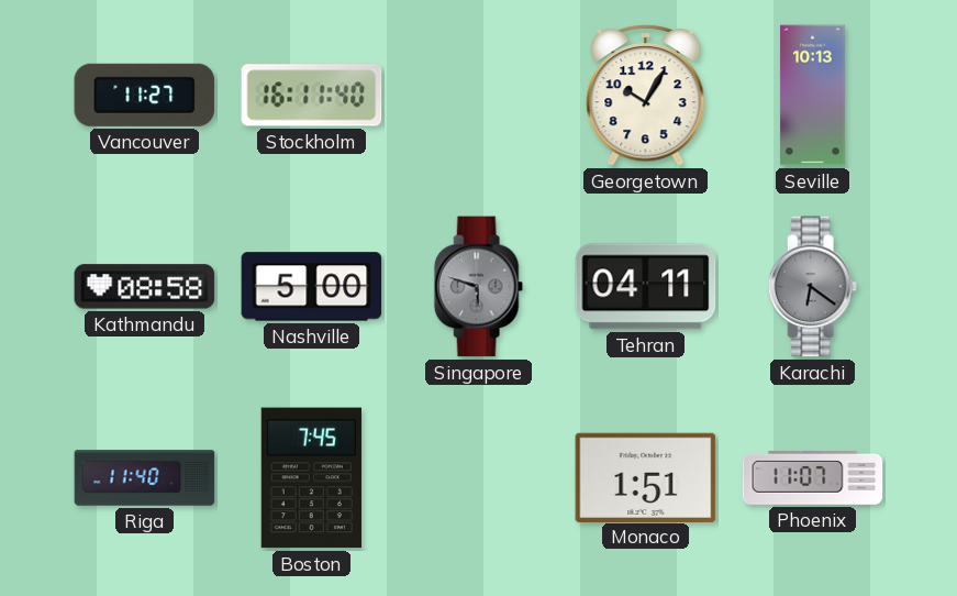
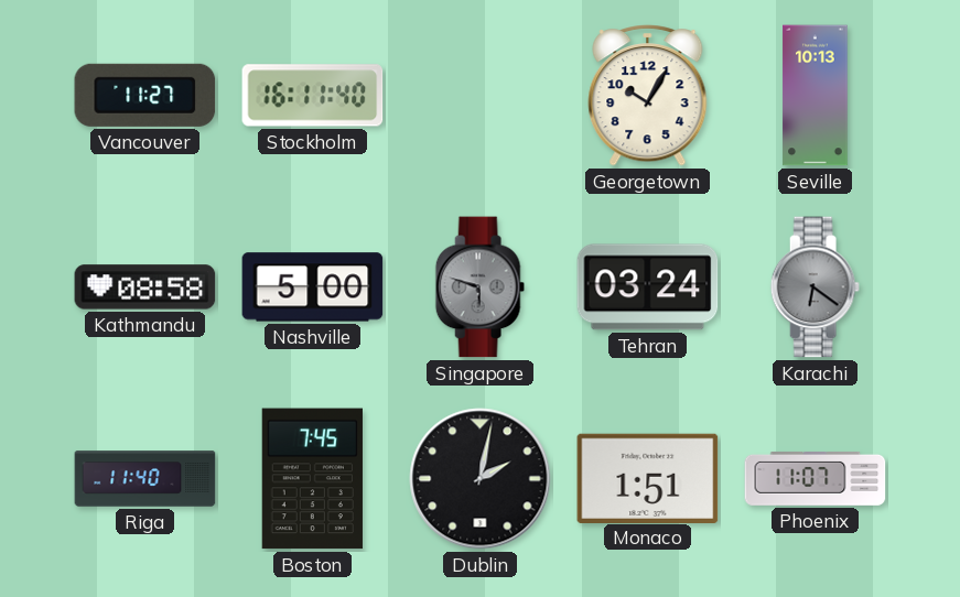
Tehran: 04:11 -> 03:24
Dublin: none -> 2:02
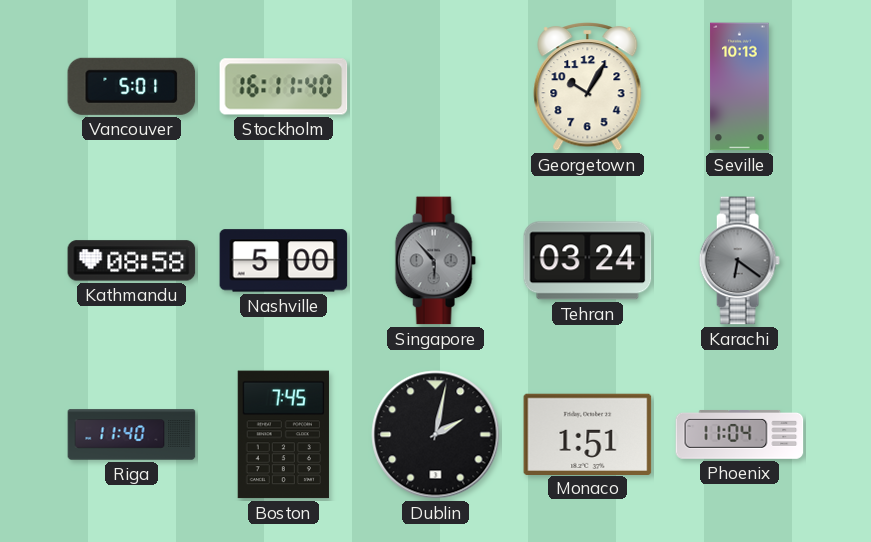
Vancouver: 11:27 -> 5:01
Singapore: 5:48 -> 5:53
Phoenix: 11:07 -> 11:04
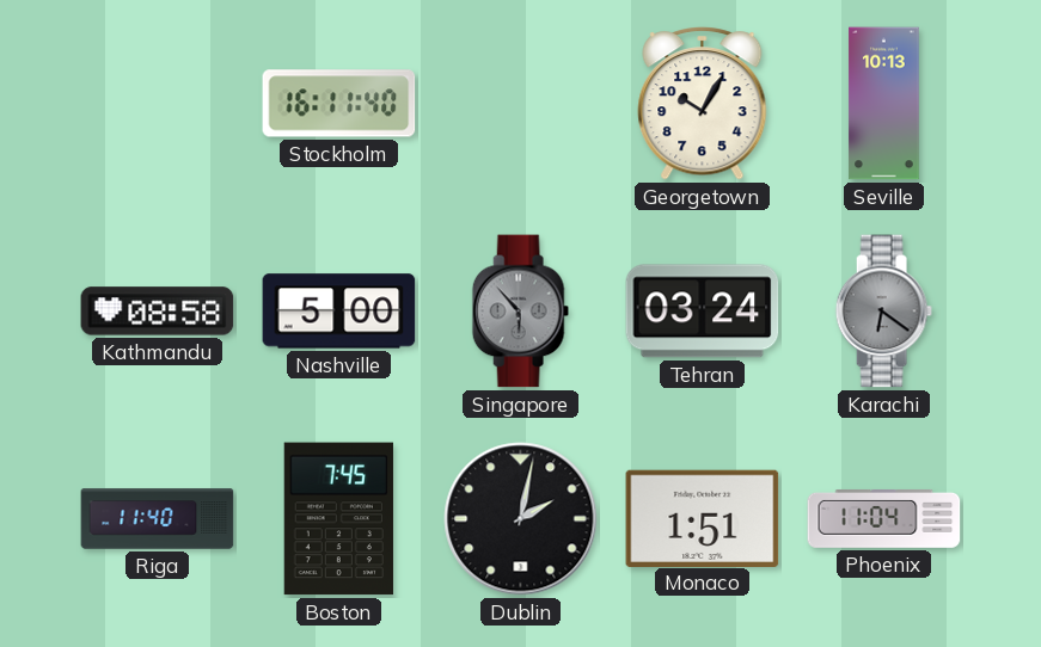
Vancouver: 5:01 -> none
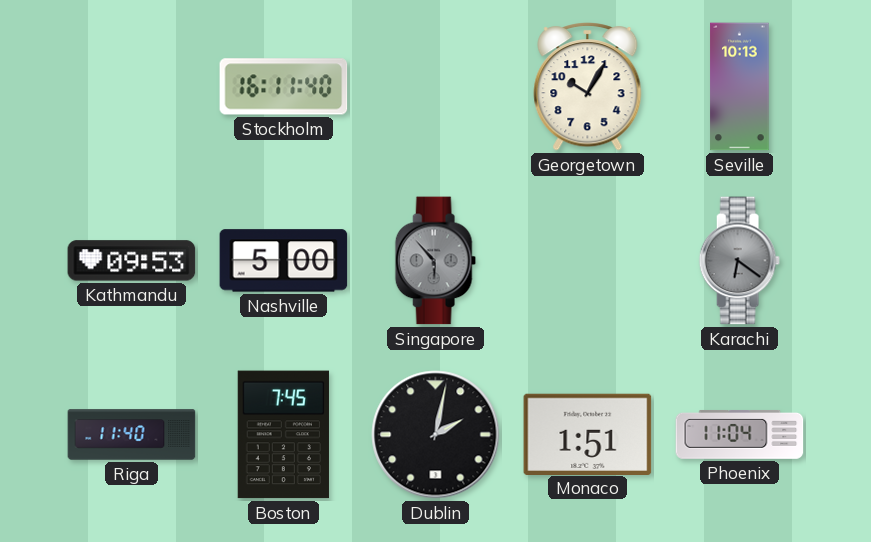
Kathmandu: 08:58 -> 09:53
Tehran: 03:24 -> none
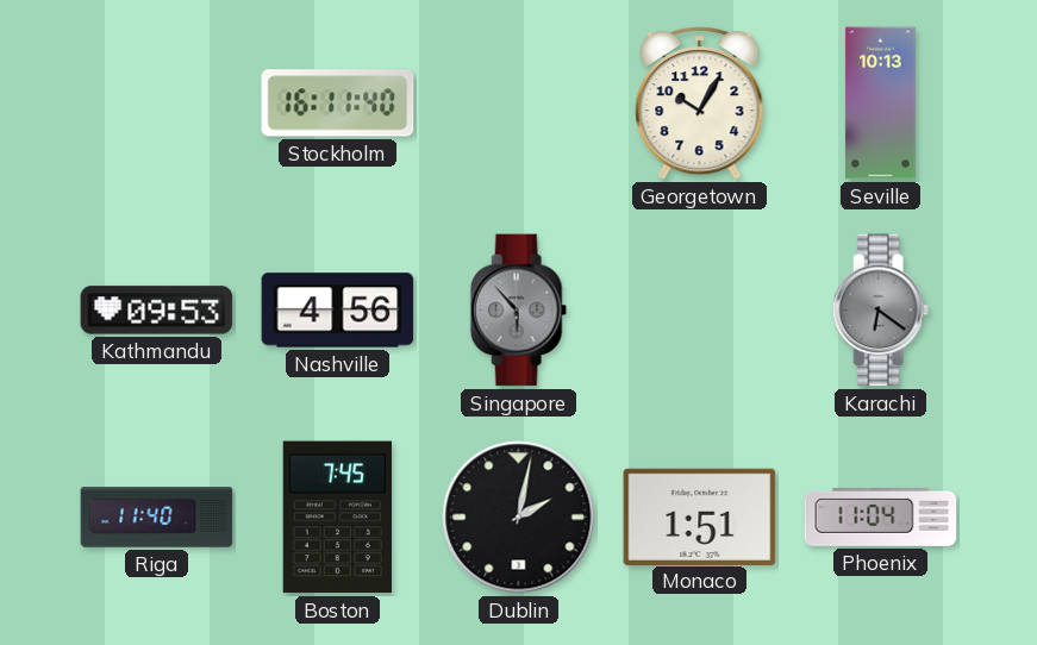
Nashville: 5:00 -> 4:56
